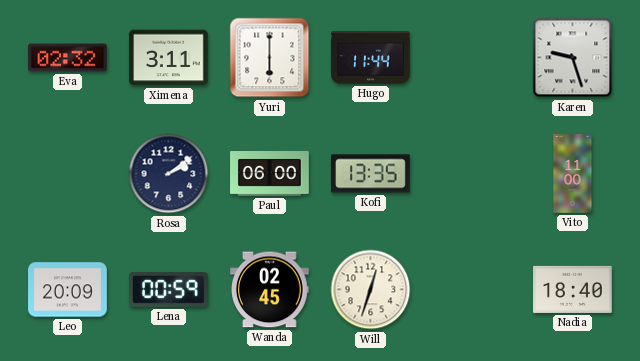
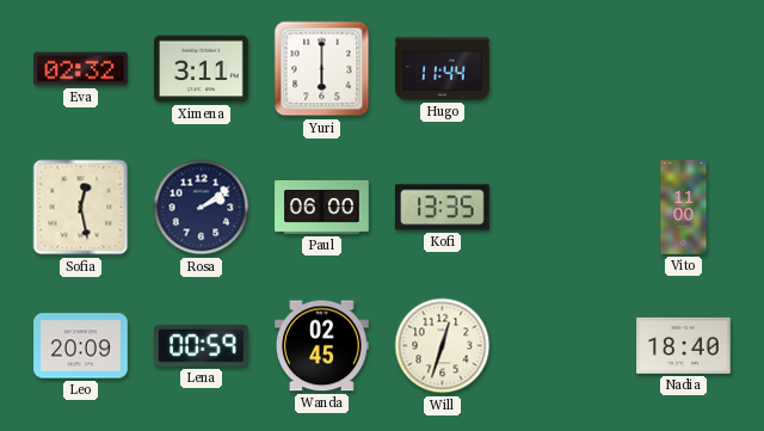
Karen: 9:27 -> none
Sofia: none -> 12:28
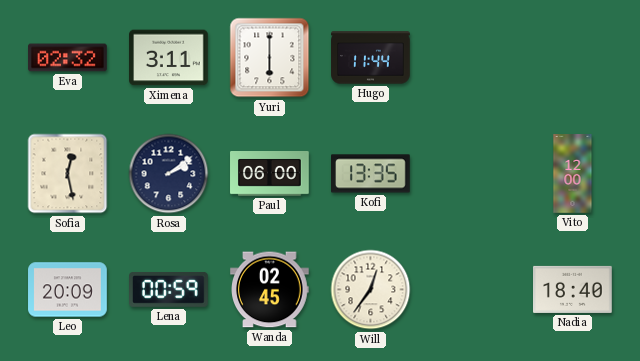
Vito: 11:00 -> 12:00
Will: 12:33 -> 12:36
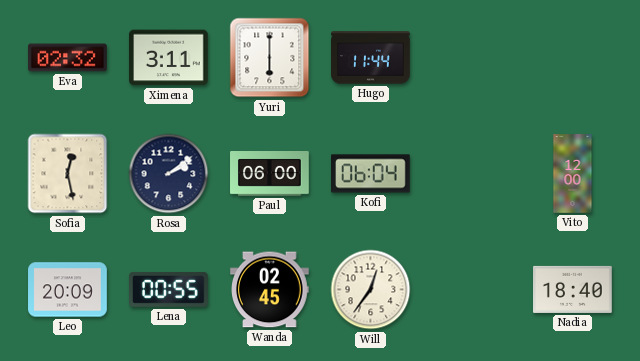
Kofi: 13:35 -> 06:04
Lena: 00:59 -> 00:55
